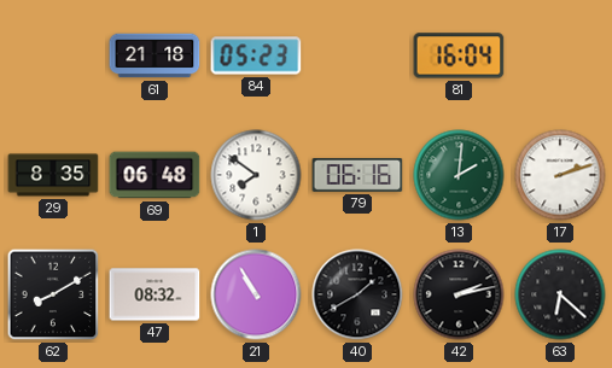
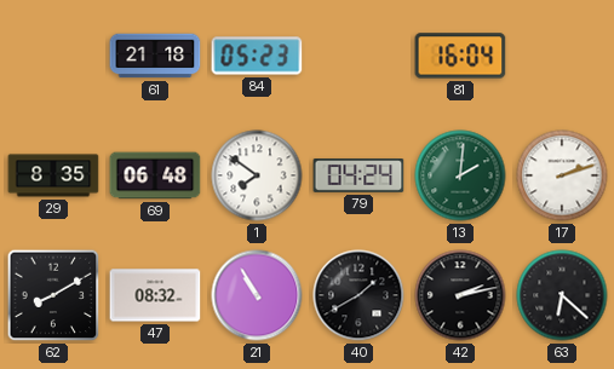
79: 06:16 -> 04:24
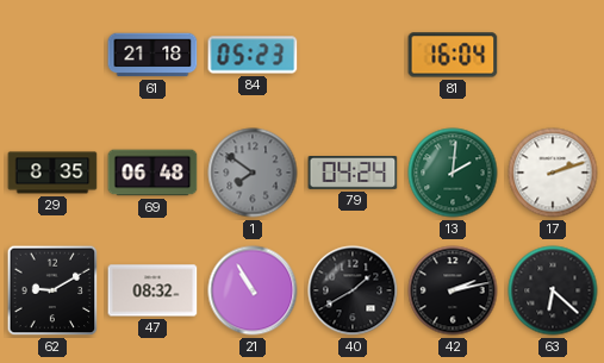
1 dial: white -> grey
62: 8:10 -> 9:10
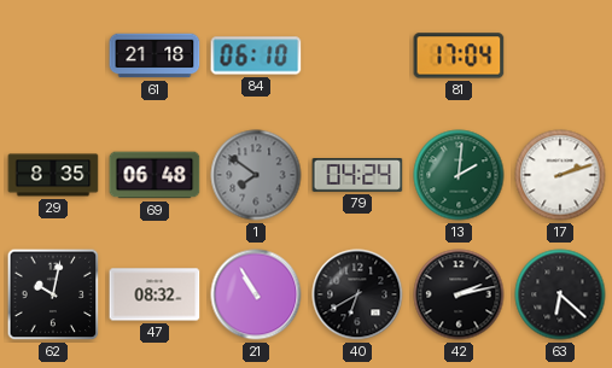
84: 05:23 -> 06:10
81: 16:04 -> 17:04
62: 9:10 -> 10:02
40: 1:40 -> 6:40
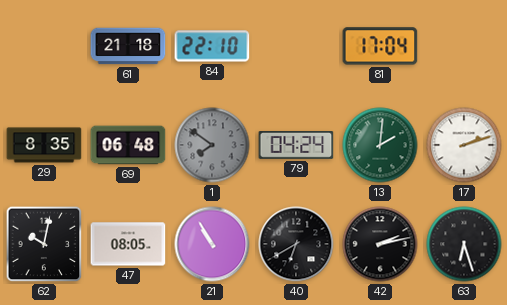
84: 06:10 -> 22:10
47: 08:32 -> 08:05
63: 6:22 -> 6:27
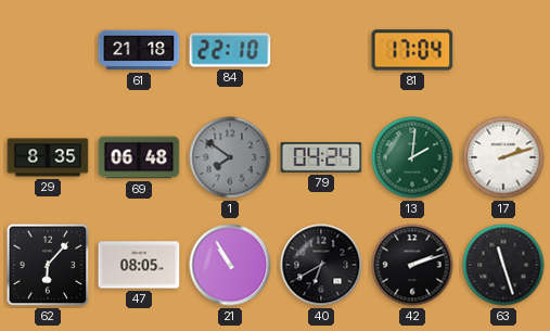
62: 10:02 -> 6:07
42: 2:13 -> 2:12
63: 6:27 -> 11:27
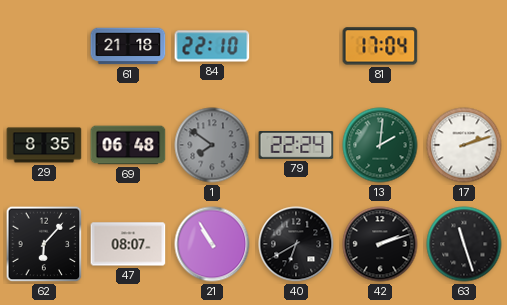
79: 04:24 -> 22:24
47: 08:05 -> 08:07
